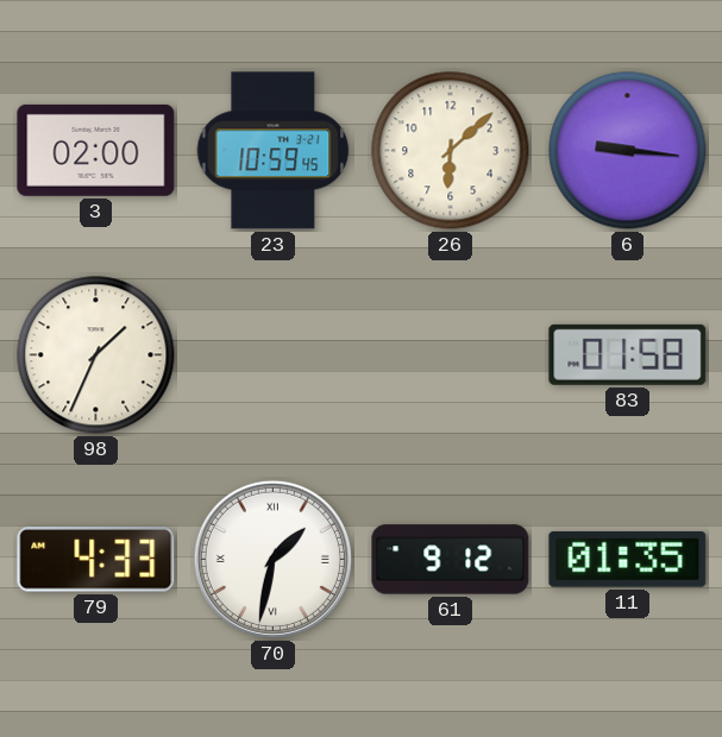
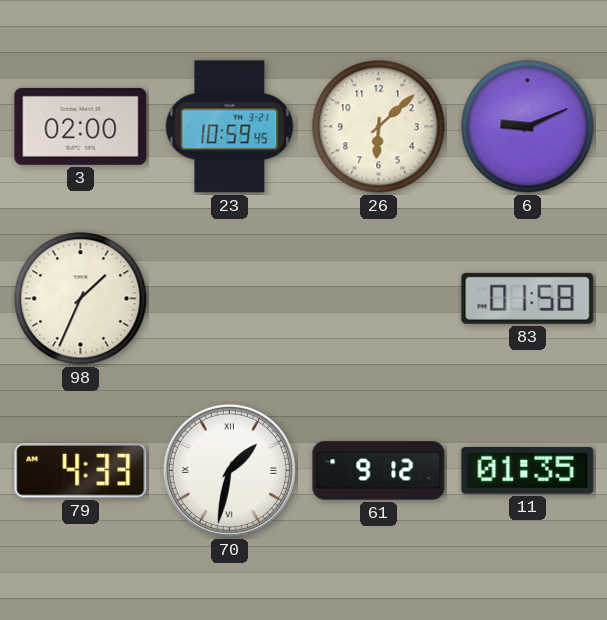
6: 9:16 -> 9:11
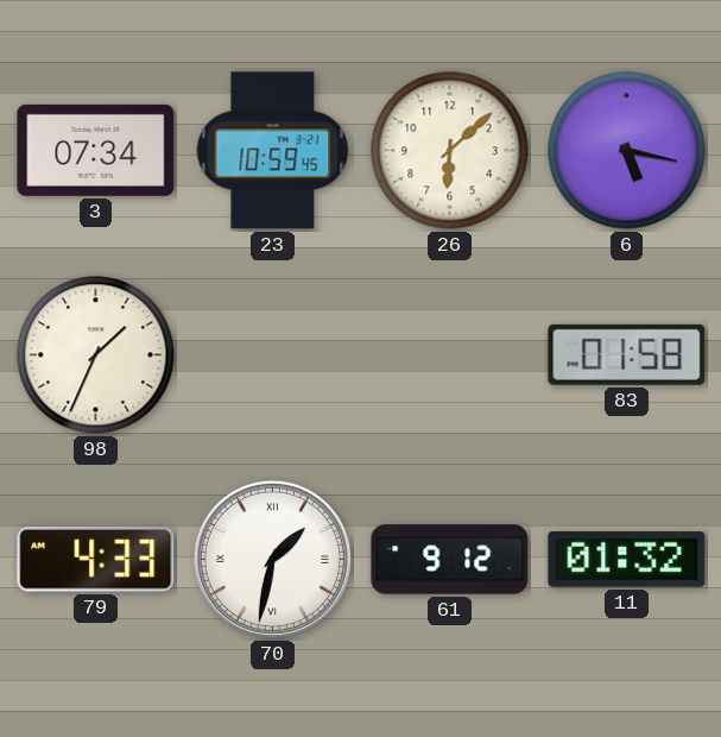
3: 02:00 -> 07:34
6: 9:11 -> 5:17
11: 01:35 -> 01:32
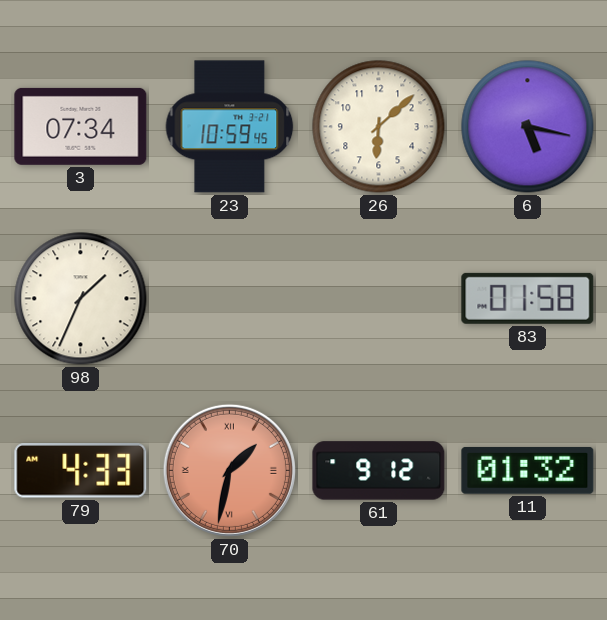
70 dial: white -> salmon
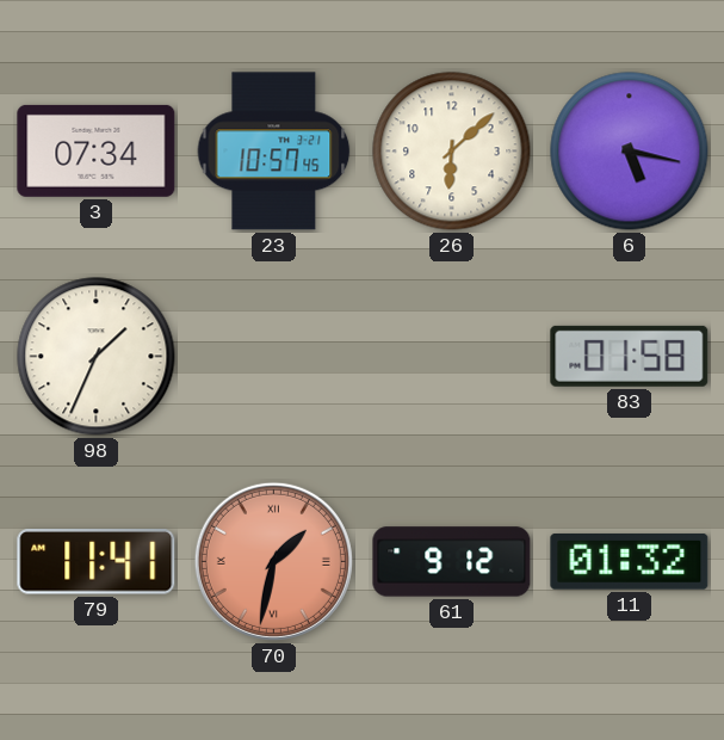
23: 10:59 -> 10:57
79: 4:33 -> 11:41
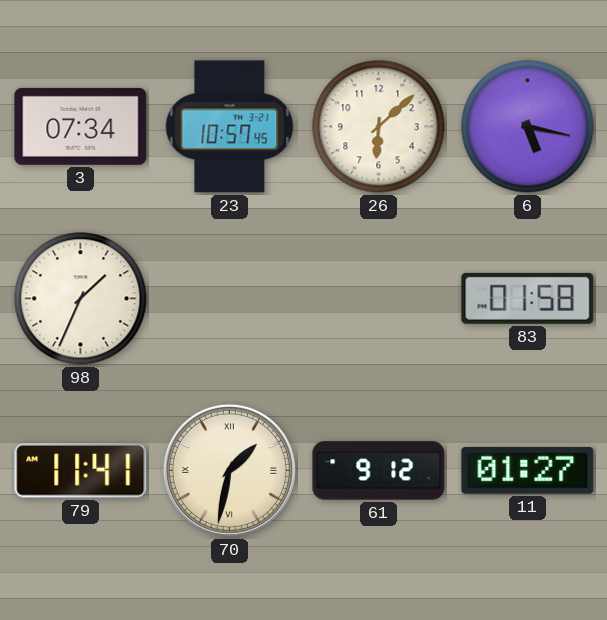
70 dial: salmon -> cream
11: 01:32 -> 01:27
